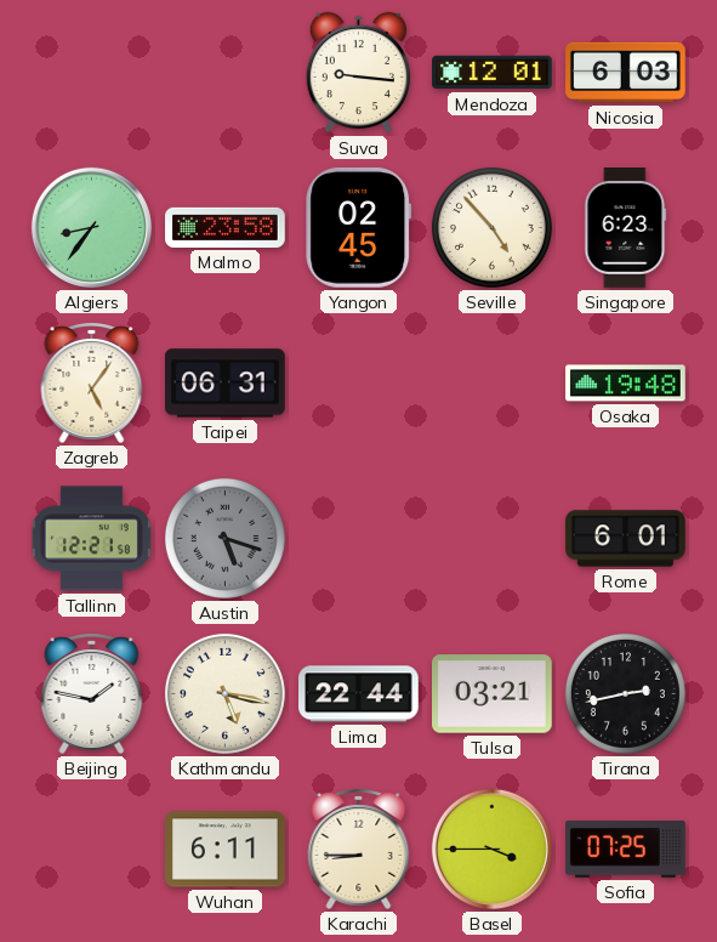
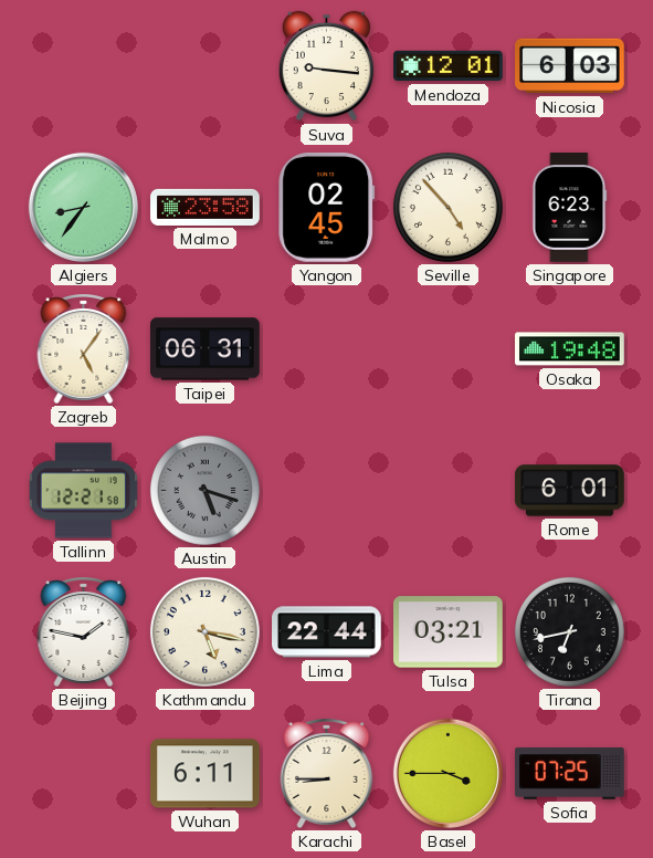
Tirana: 2:43 -> 6:43
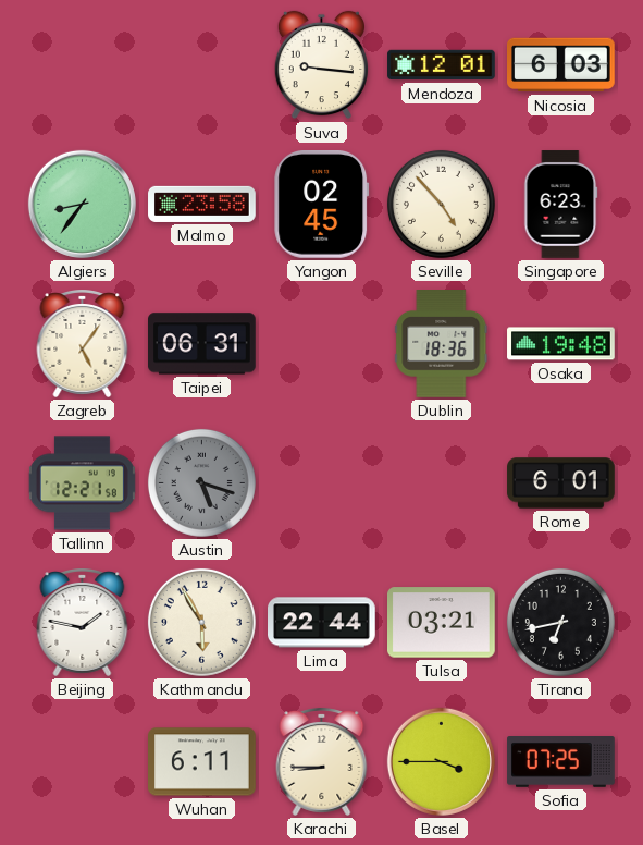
Dublin: none -> 18:36
Kathmandu: 5:17 -> 5:55
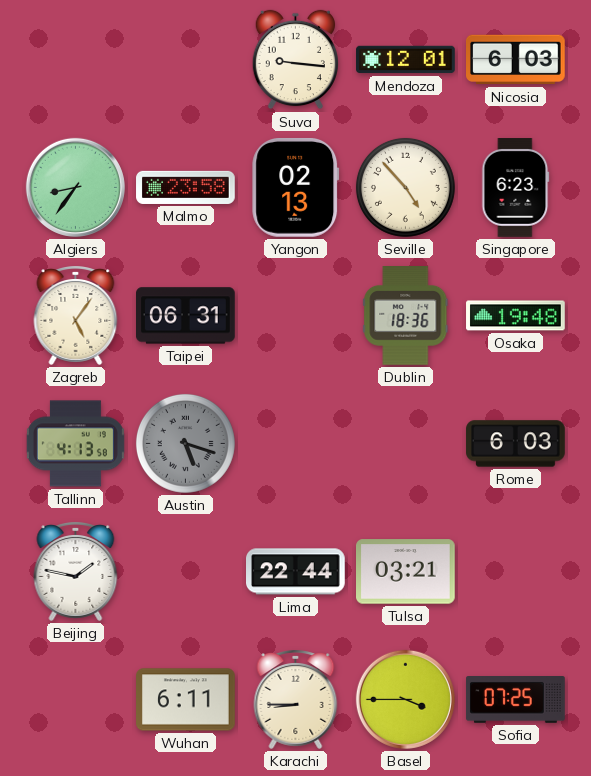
Yangon: 02:45 -> 02:13
Tallinn: 12:21 -> 4:13
Rome: 6:01 -> 6:03
Kathmandu: 5:55 -> none
Tirana: 6:43 -> none
